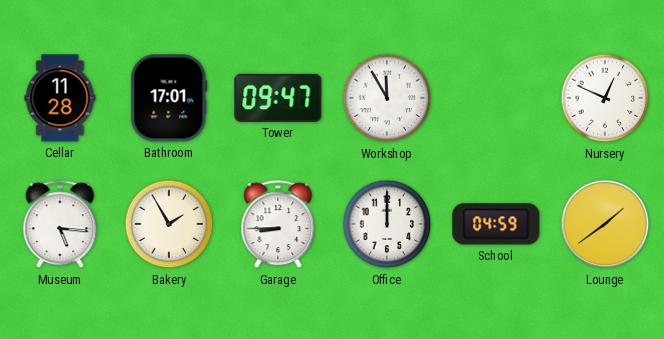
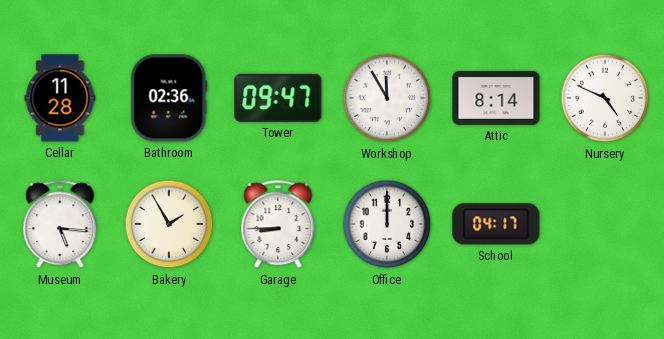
Bathroom: 17:01 -> 02:36
Attic: none -> 8:14
Nursery: 12:49 -> 4:49
School: 04:59 -> 04:17
Lounge: 1:39 -> none
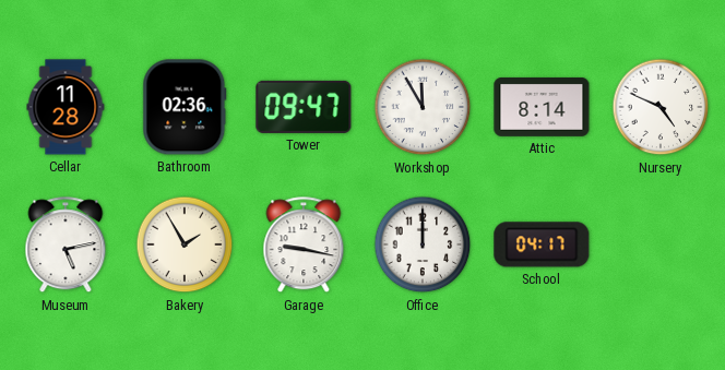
Museum: 5:16 -> 5:13
Garage: 8:45 -> 9:17
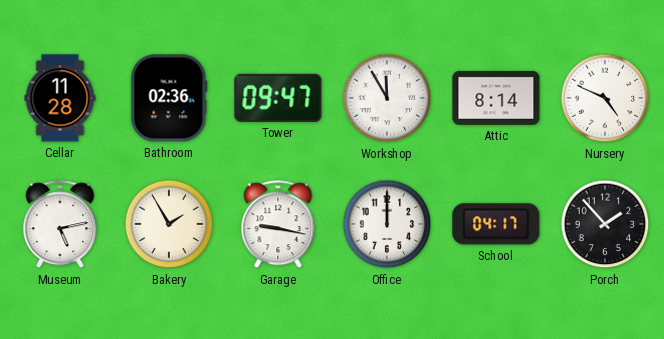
Porch: none -> 1:53
